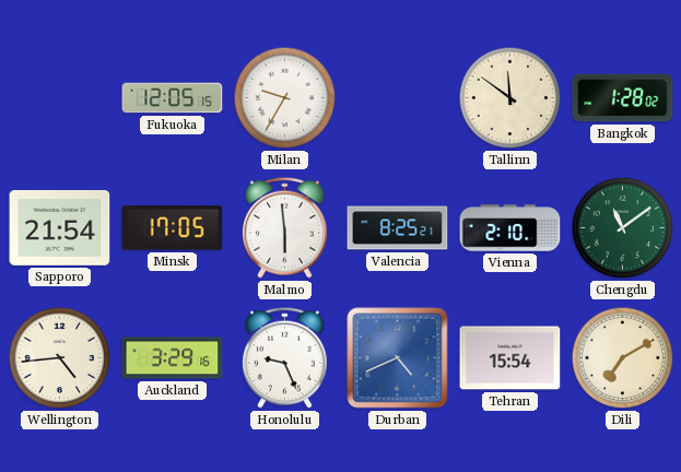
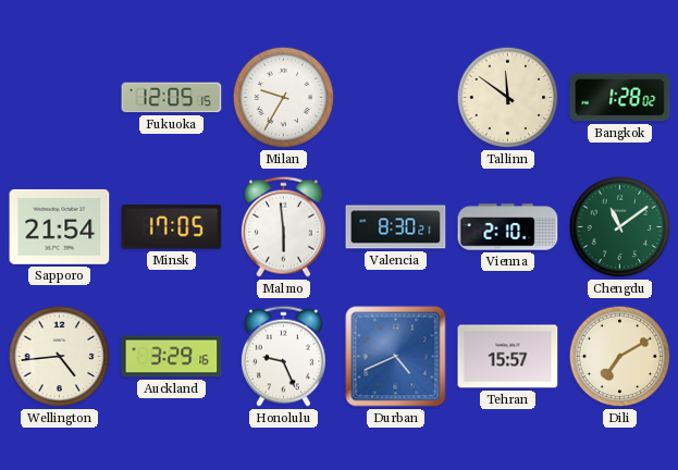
Valencia: 8:25 -> 8:30
Tehran: 15:54 -> 15:57
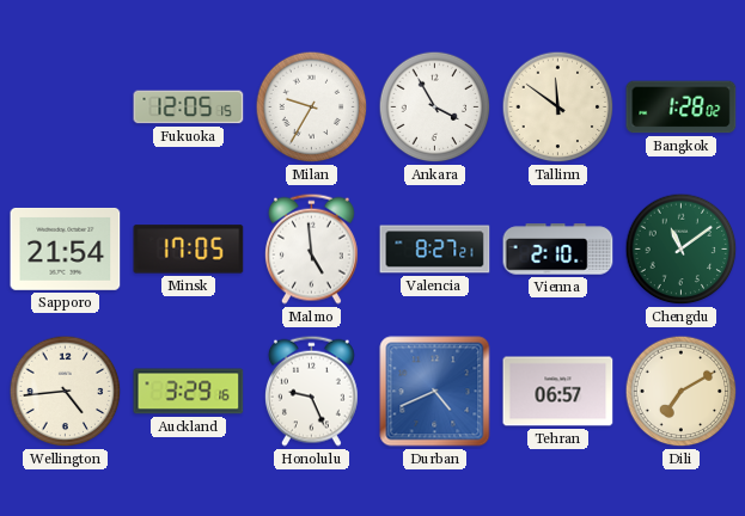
Ankara: none -> 3:55
Malmo: 5:59 -> 4:59
Valencia: 8:30 -> 8:27
Tehran: 15:57 -> 06:57
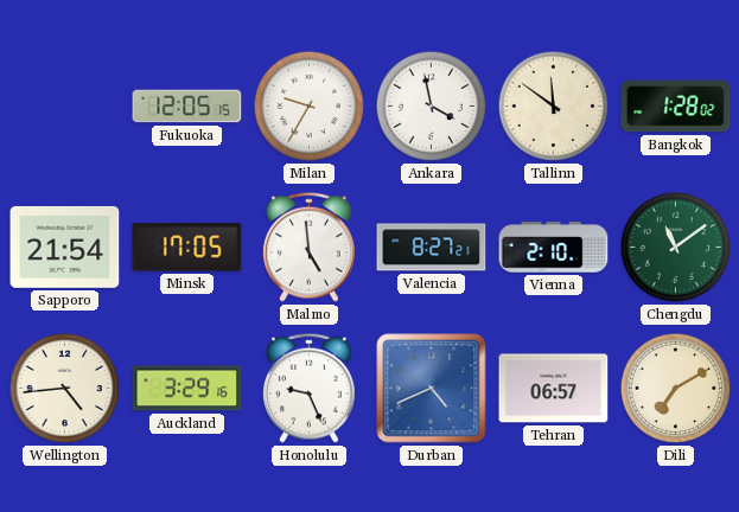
Ankara: 3:55 -> 3:58
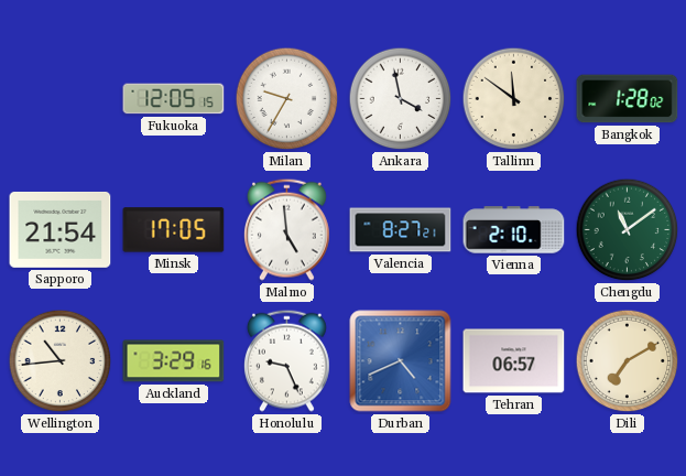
Wellington: 4:44 -> 10:44
